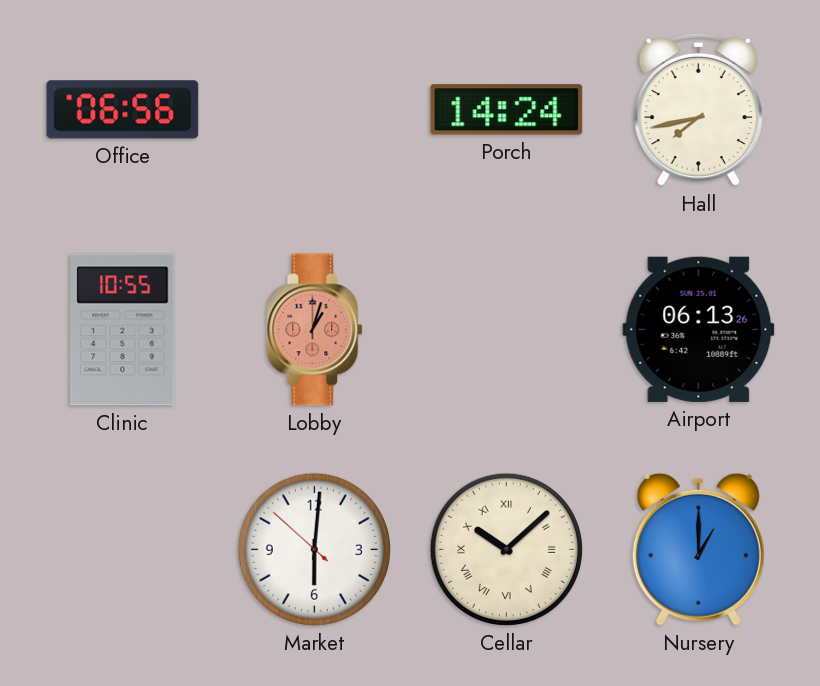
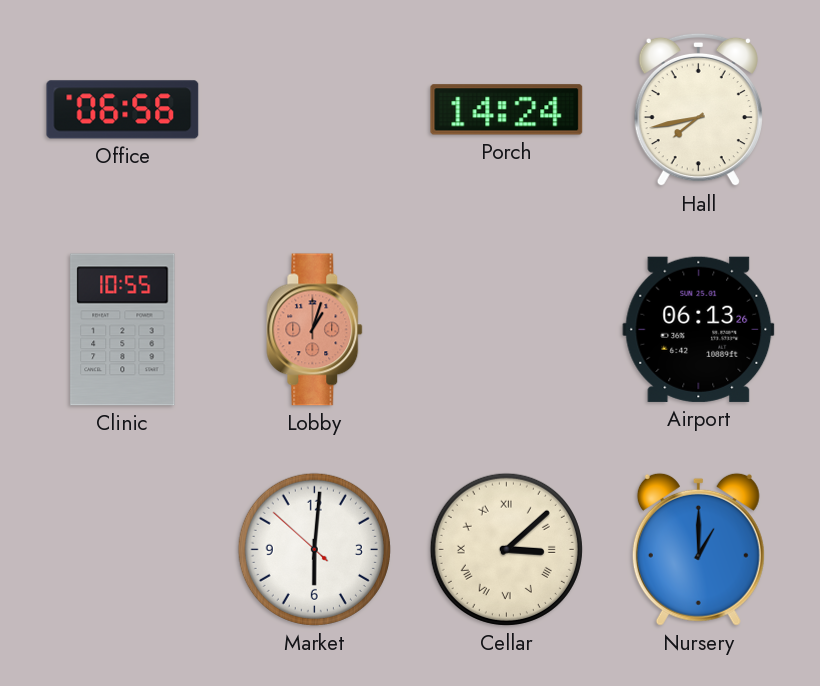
Cellar: 10:08 -> 3:08
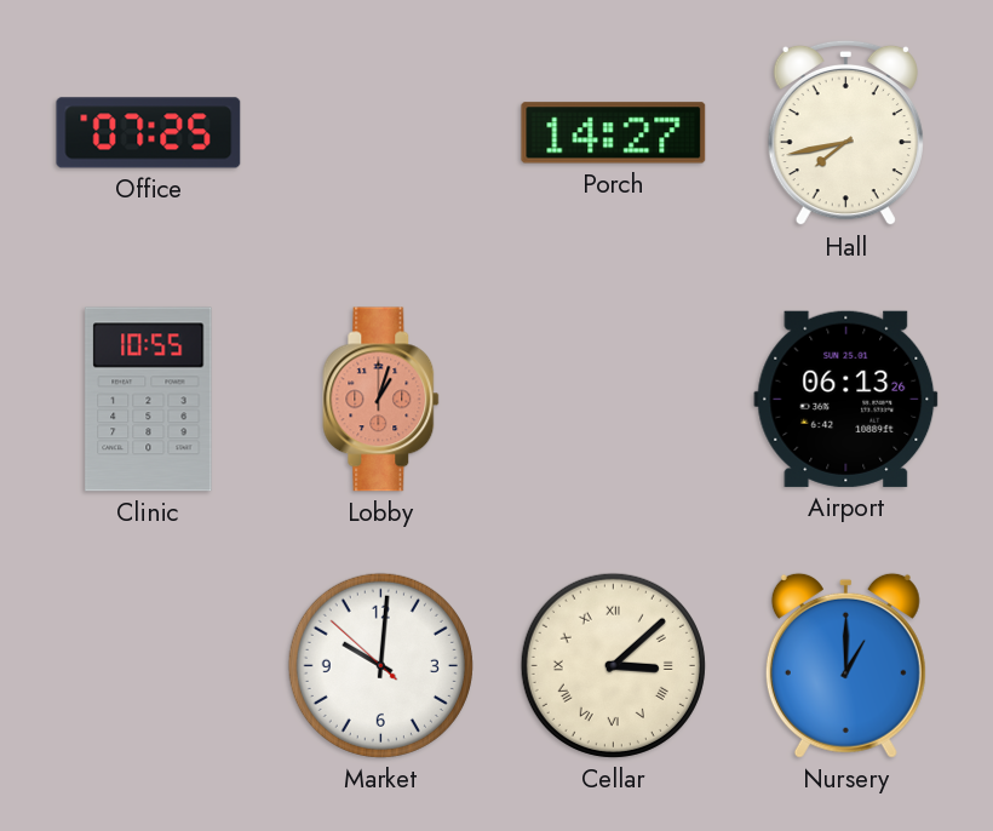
Office: 06:56 -> 07:25
Porch: 14:24 -> 14:27
Market: 6:00 -> 10:00
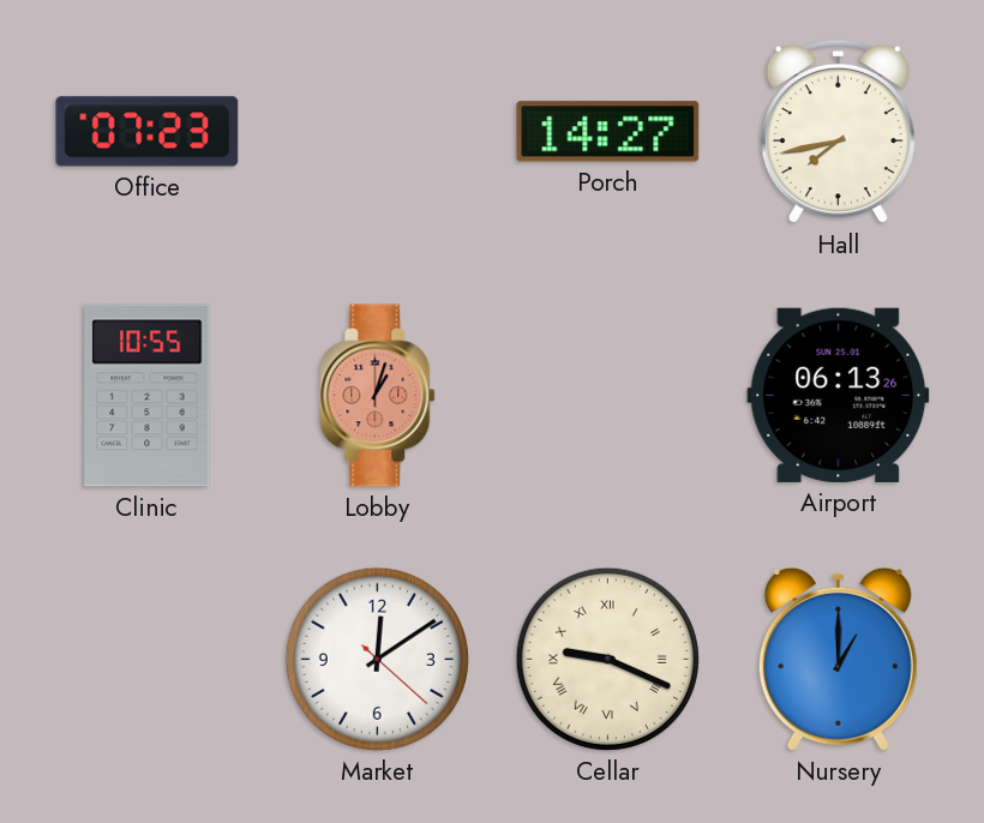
Office: 07:25 -> 07:23
Market: 10:00 -> 12:09
Cellar: 3:08 -> 9:19
